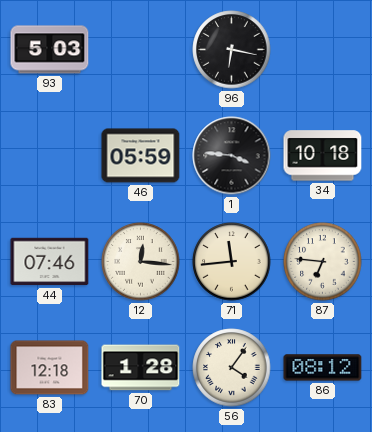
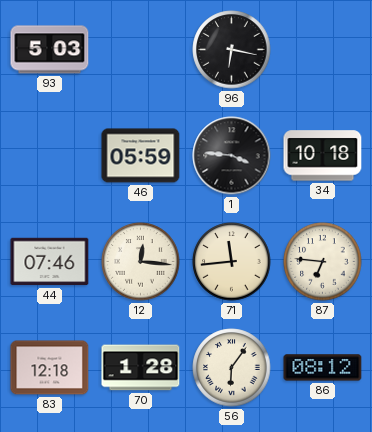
56: 4:06 -> 6:06
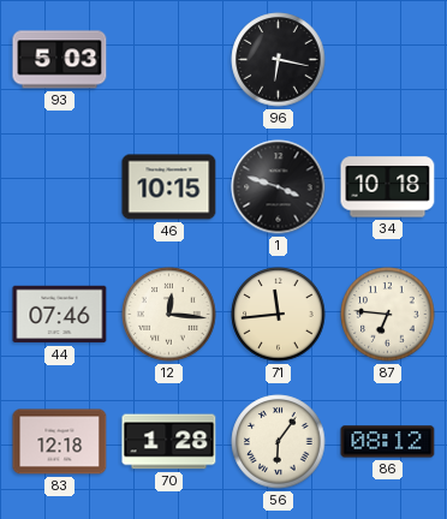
46: 05:59 -> 10:15
1: 3:46 -> 3:48
